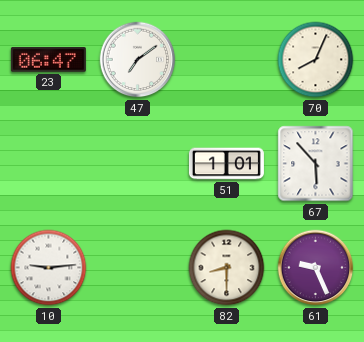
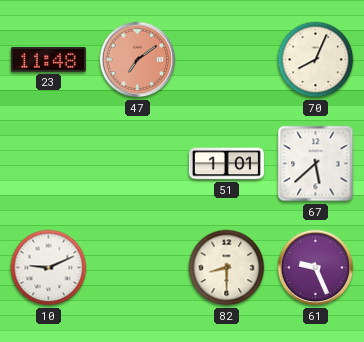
23: 06:47 -> 11:48
47 dial: white -> salmon
67: 5:53 -> 5:38
10: 9:14 -> 9:11
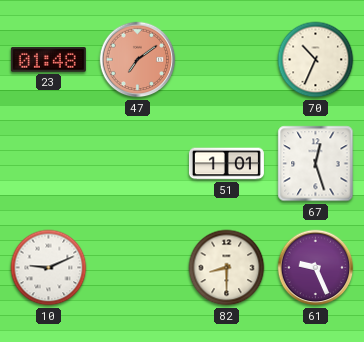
23: 11:48 -> 01:48
70: 8:04 -> 10:34
67: 5:38 -> 12:27
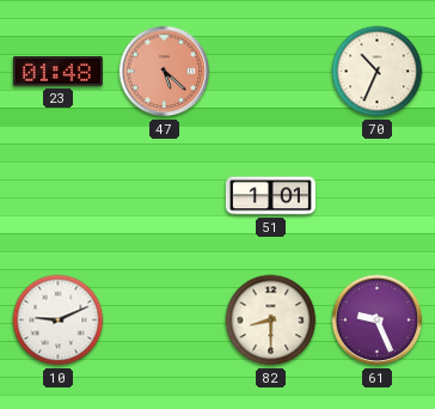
47: 7:09 -> 5:22
67: 12:27 -> none
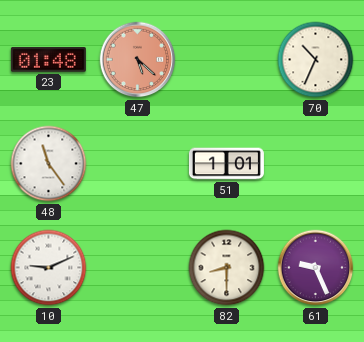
48: none -> 11:24
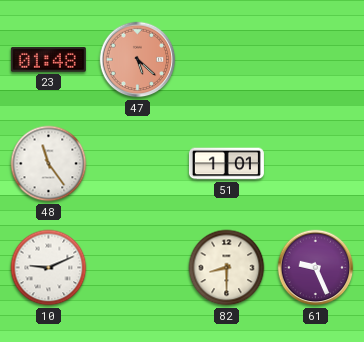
70: 10:34 -> none
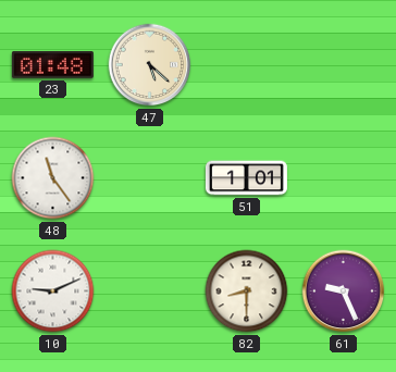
47 dial: salmon -> cream
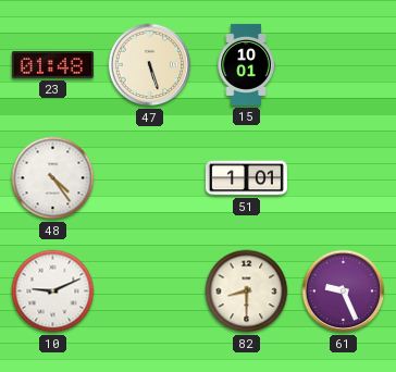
47: 5:22 -> 5:27
15: none -> 10:01
48: 11:24 -> 4:24
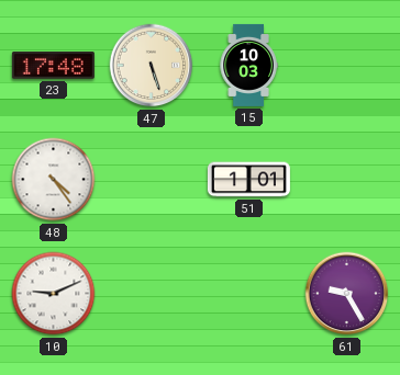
23: 01:48 -> 17:48
15: 10:01 -> 10:03
82: 8:30 -> none
61: 9:26 -> 9:25
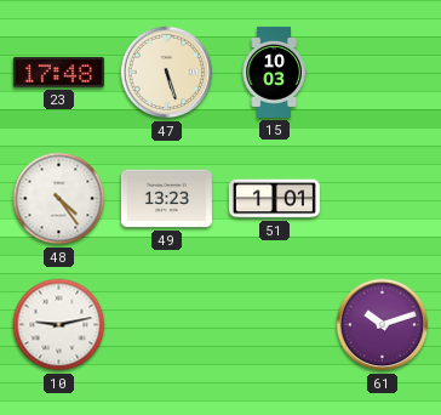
49: none -> 13:23
10: 9:11 -> 9:13
61: 9:25 -> 10:12
